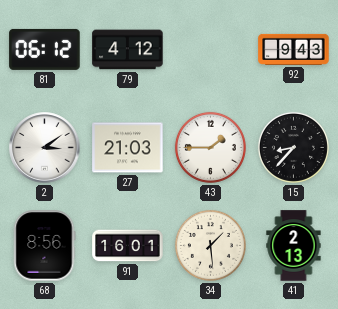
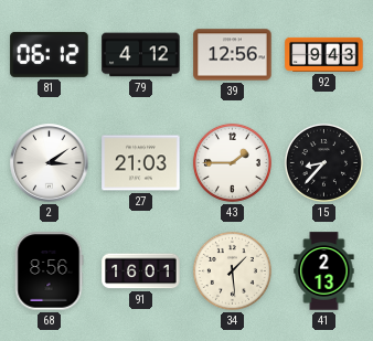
39: none -> 12:56
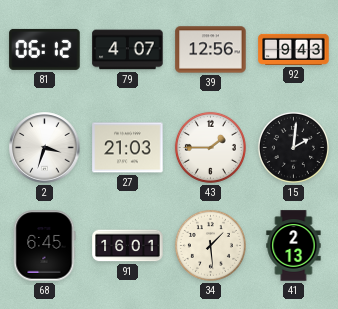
79: 4:12 -> 4:07
2: 3:09 -> 3:33
15: 8:37 -> 2:01
68: 8:56 -> 6:45
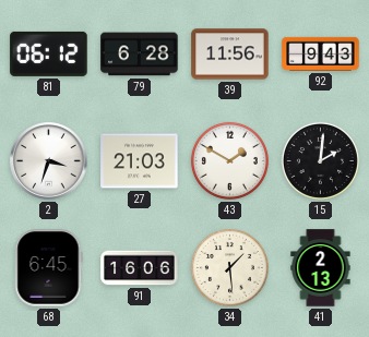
79: 4:07 -> 6:28
39: 12:56 -> 11:56
43: 1:45 -> 1:50
91: 16:01 -> 16:06
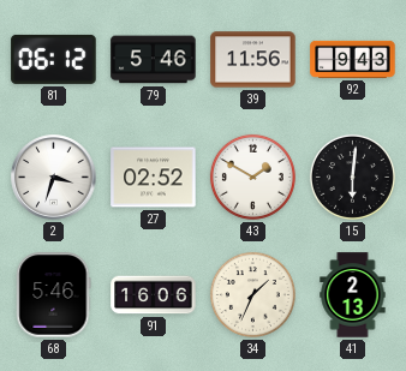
79: 6:28 -> 5:46
27: 21:03 -> 02:52
15: 2:01 -> 6:01
68: 6:45 -> 5:46
34: 1:29 -> 1:34
